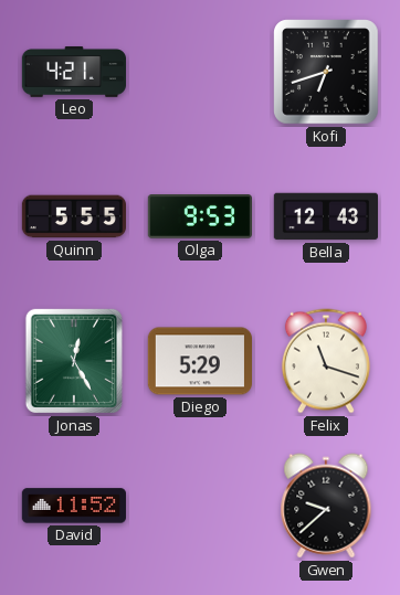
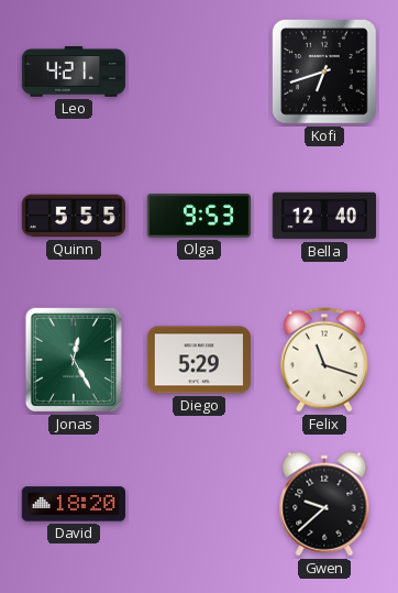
Bella: 12:43 -> 12:40
David: 11:52 -> 18:20
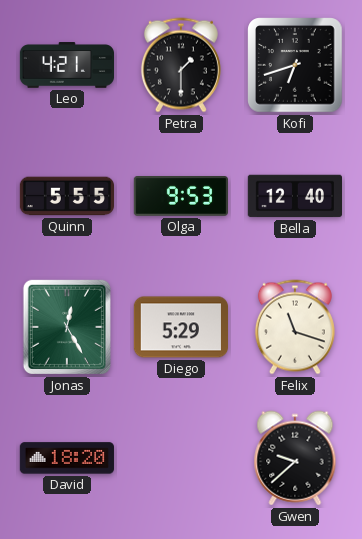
Petra: none -> 1:30
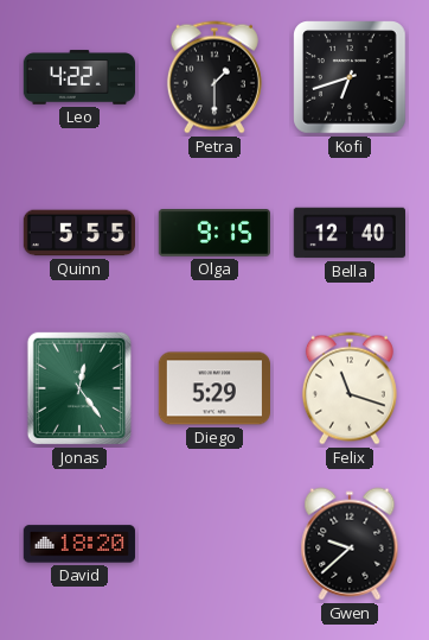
Leo: 4:21 -> 4:22
Olga: 9:53 -> 9:15
Jonas: 12:25 -> 12:24
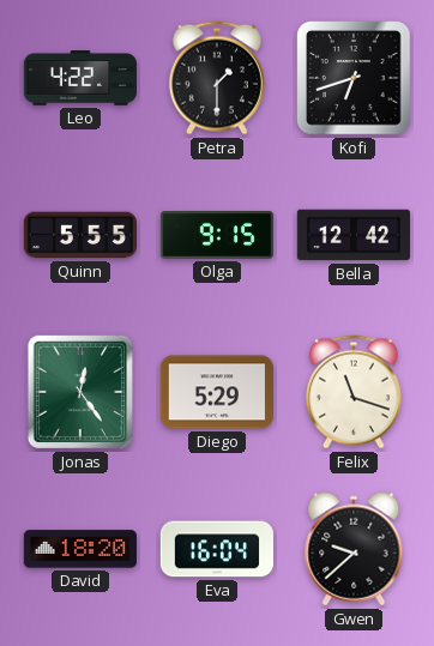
Bella: 12:40 -> 12:42
Eva: none -> 16:04
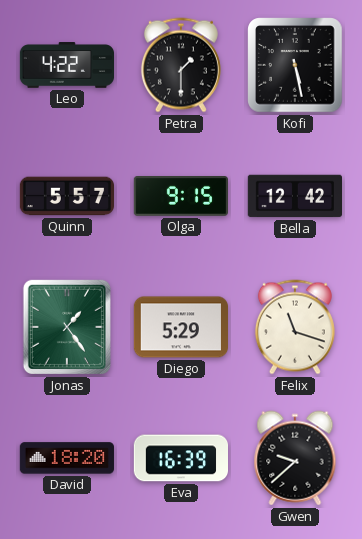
Kofi: 6:42 -> 5:28
Quinn: 5:55 -> 5:57
Jonas: 12:24 -> 1:24
Eva: 16:04 -> 16:39
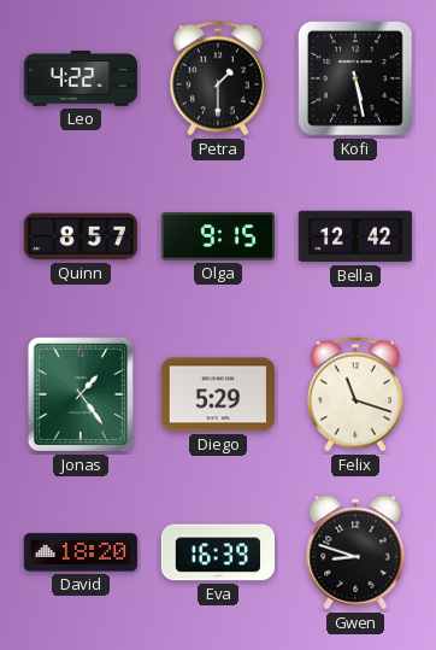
Quinn: 5:57 -> 8:57
Gwen: 9:38 -> 8:48
